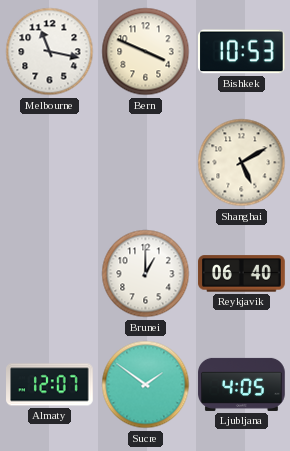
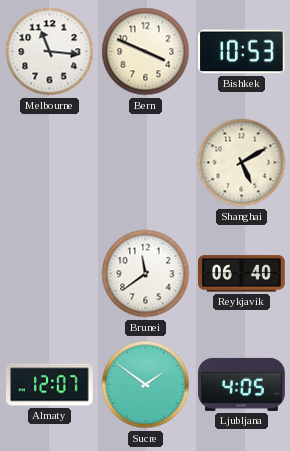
Melbourne: 11:17 -> 11:16
Brunei: 1:00 -> 11:39
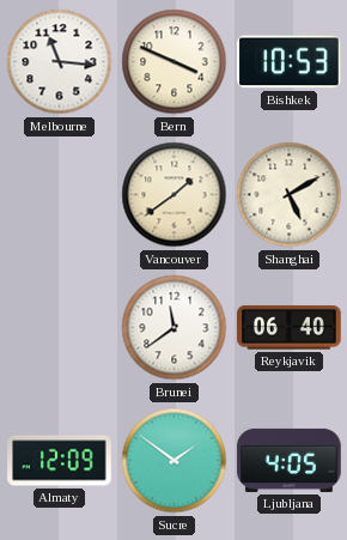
Vancouver: none -> 1:39
Almaty: 12:07 -> 12:09
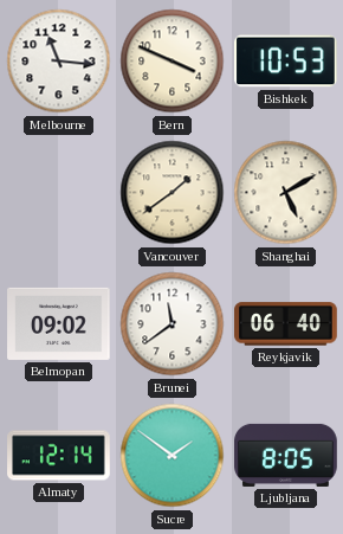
Belmopan: none -> 09:02
Almaty: 12:09 -> 12:14
Ljubljana: 4:05 -> 8:05
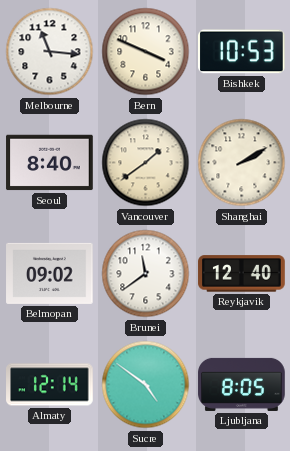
Seoul: none -> 8:40
Shanghai: 5:10 -> 2:10
Reykjavik: 06:40 -> 12:40
Sucre: 1:51 -> 4:51
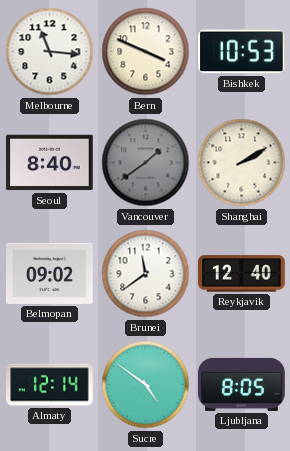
Vancouver dial: cream -> grey
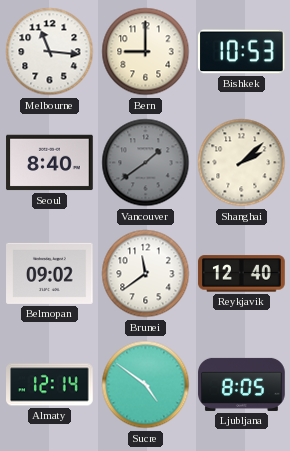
Bern: 3:49 -> 9:00
Shanghai: 2:10 -> 2:08
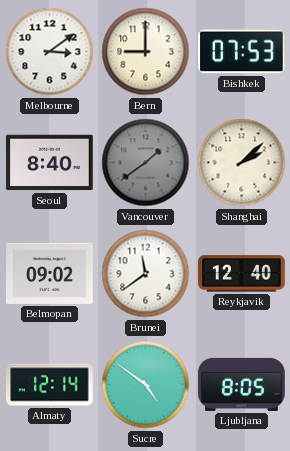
Melbourne: 11:16 -> 3:09
Bishkek: 10:53 -> 07:53
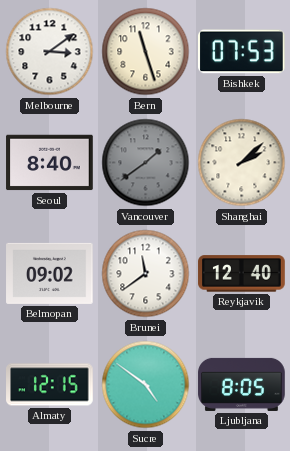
Bern: 9:00 -> 11:27
Almaty: 12:14 -> 12:15
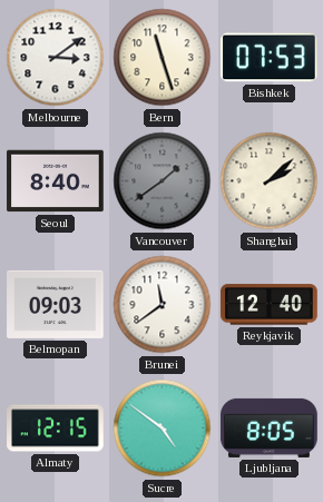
Belmopan: 09:02 -> 09:03
